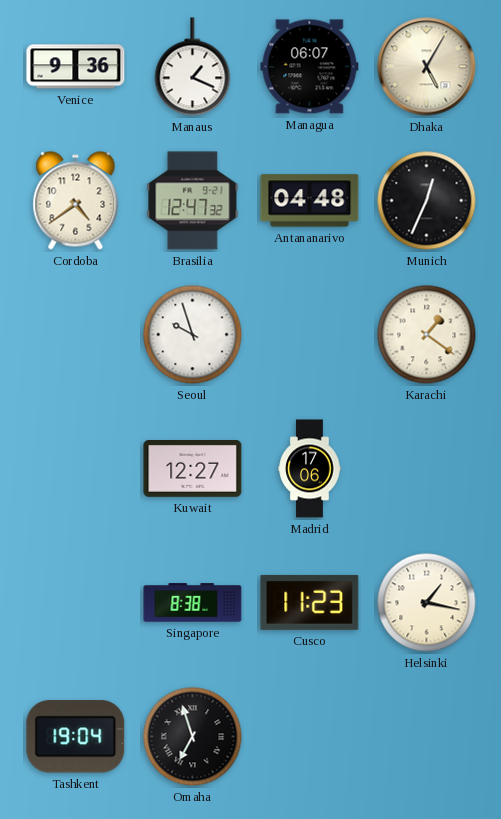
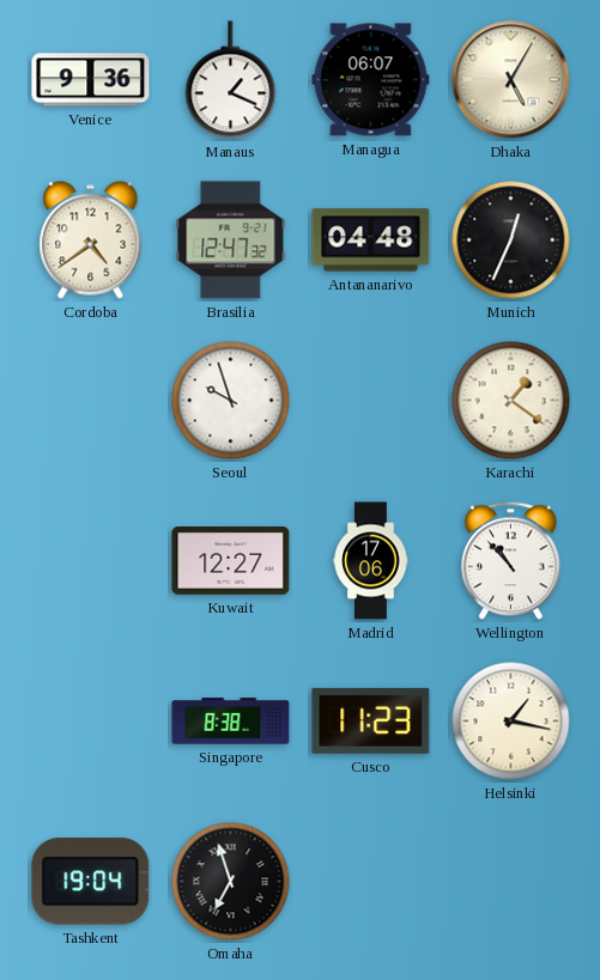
Wellington: none -> 10:53
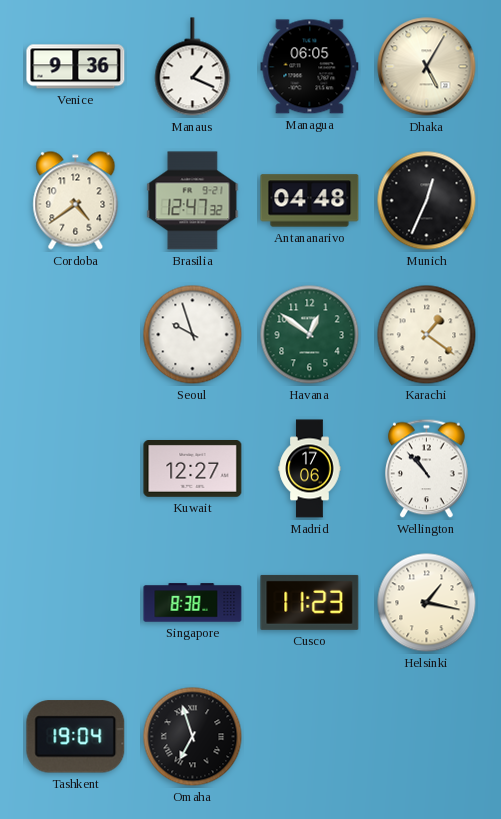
Managua: 06:07 -> 06:05
Havana: none -> 12:51
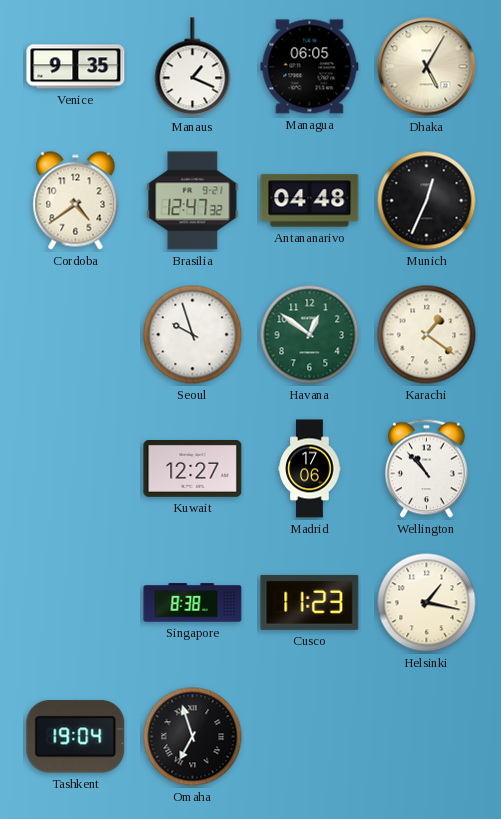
Venice: 9:36 -> 9:35
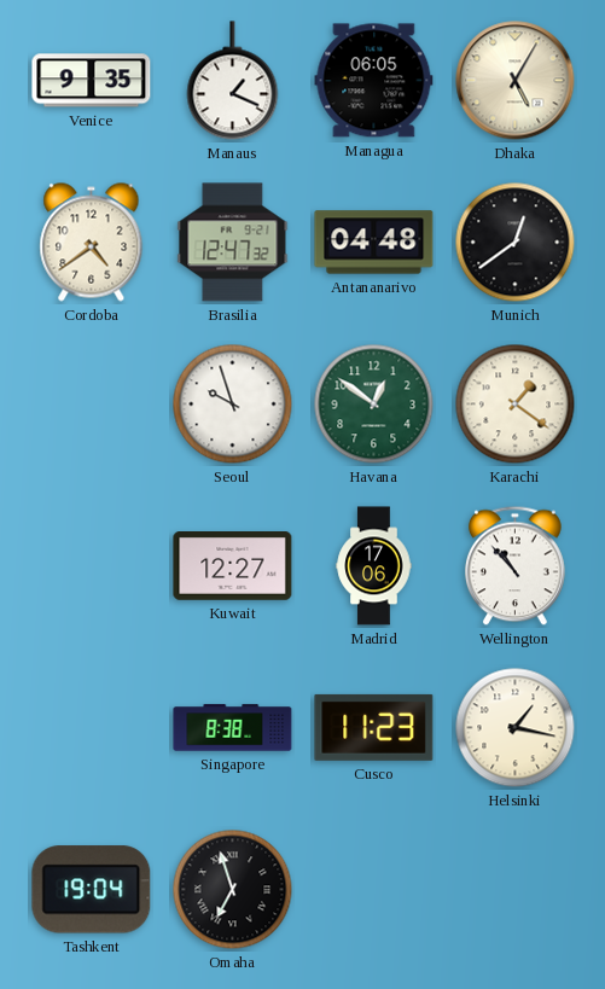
Munich: 12:34 -> 12:39
